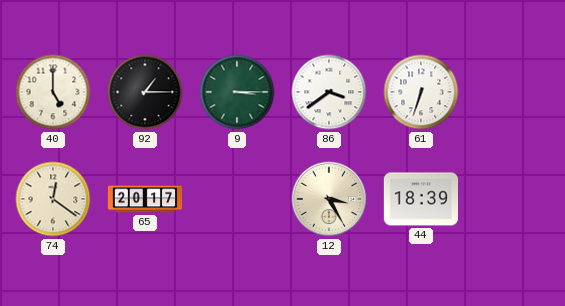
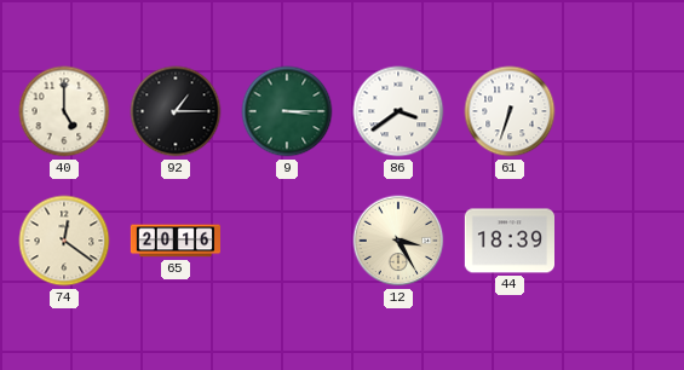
65: 20:17 -> 20:16
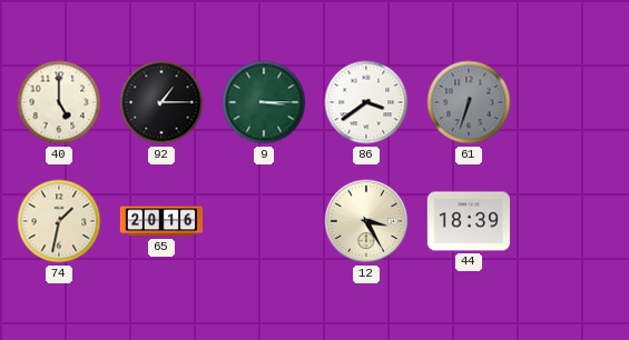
61 dial: white -> grey
74: 12:21 -> 1:32
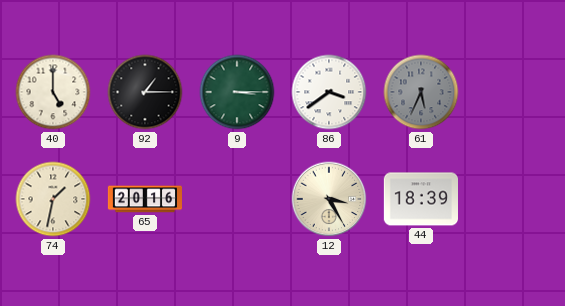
61: 6:33 -> 5:34
